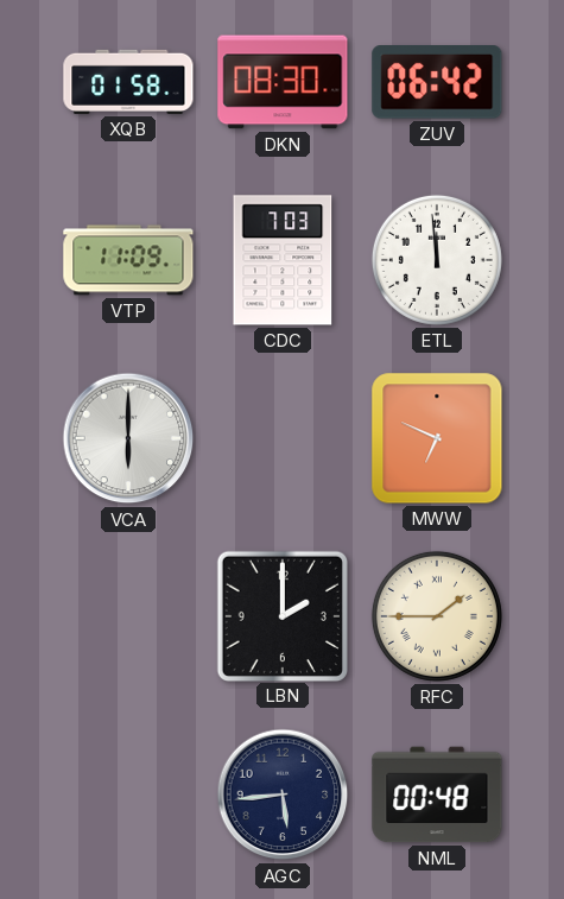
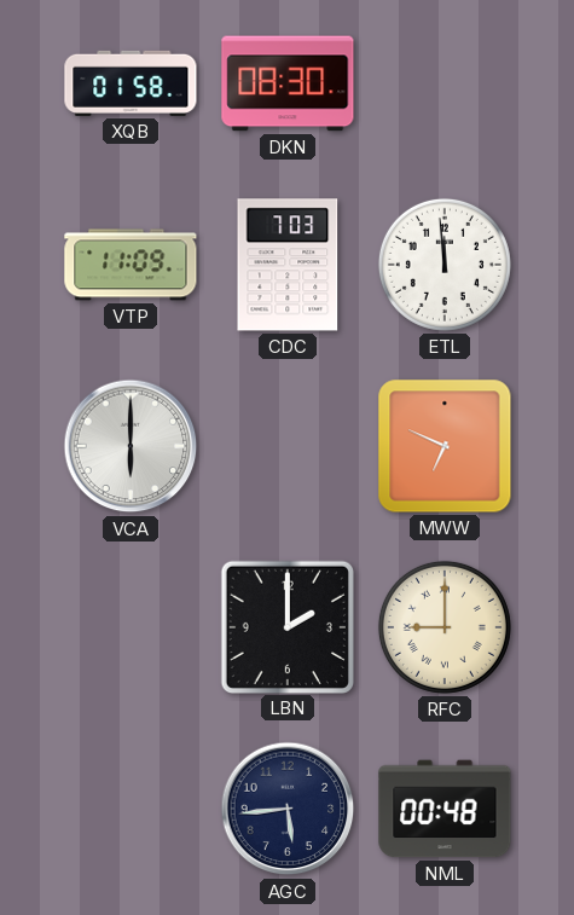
ZUV: 06:42 -> none
RFC: 1:45 -> 9:00
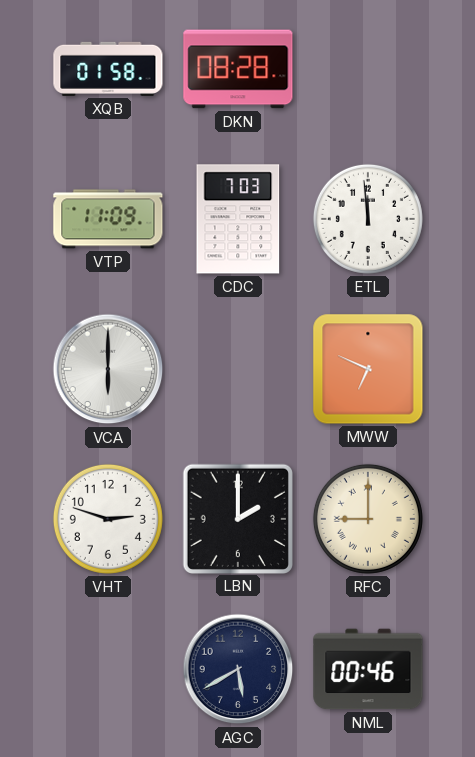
DKN: 08:30 -> 08:28
VHT: none -> 2:48
AGC: 5:44 -> 5:40
NML: 00:48 -> 00:46
